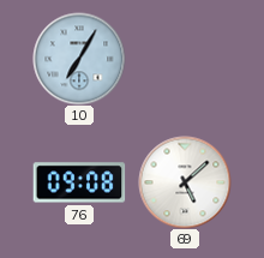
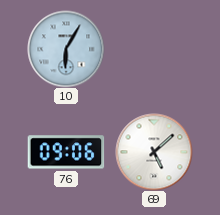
10: 7:05 -> 6:05
76: 09:08 -> 09:06
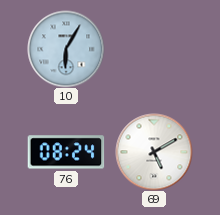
76: 09:06 -> 08:24
69: 5:08 -> 5:10
